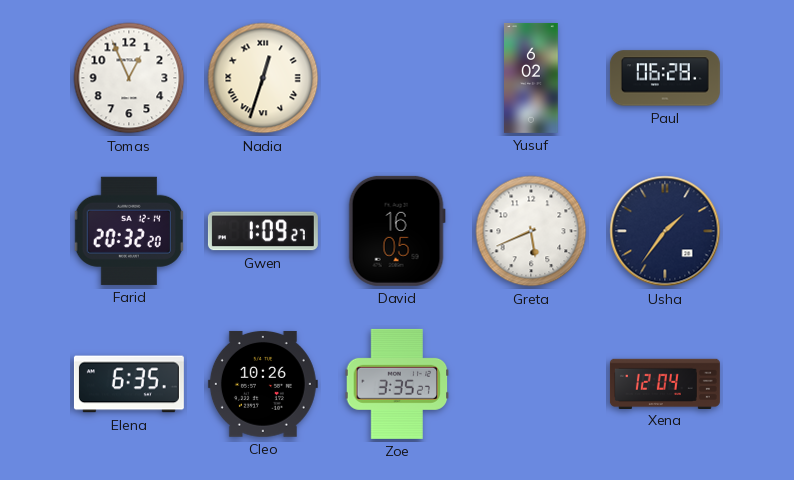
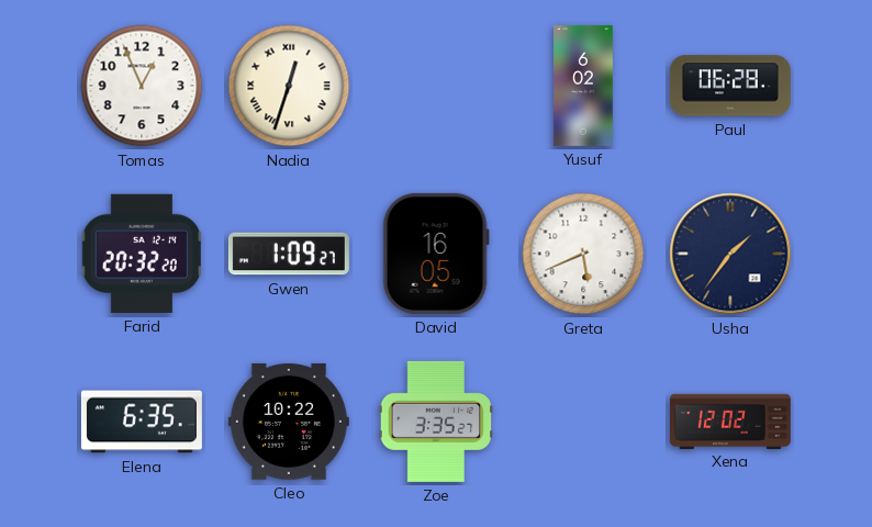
Cleo: 10:26 -> 10:22
Xena: 12:04 -> 12:02
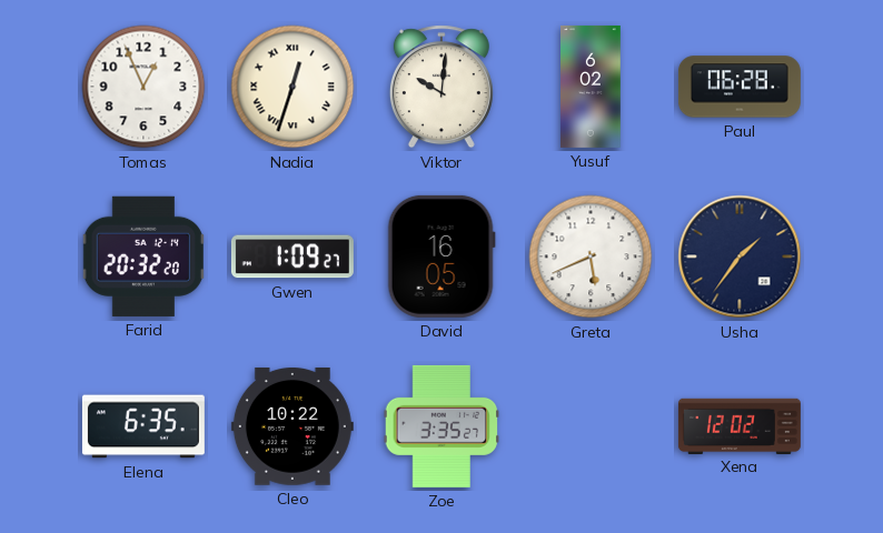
Viktor: none -> 10:01
